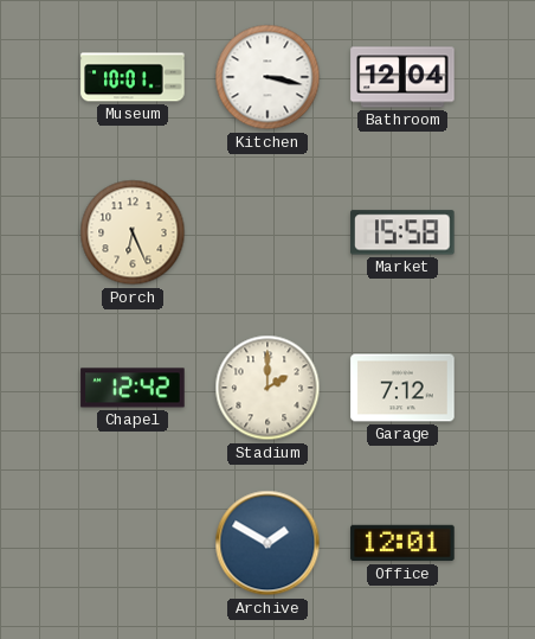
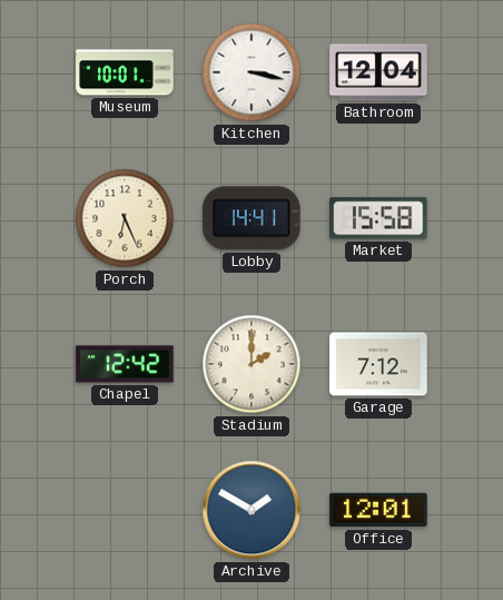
Lobby: none -> 14:41
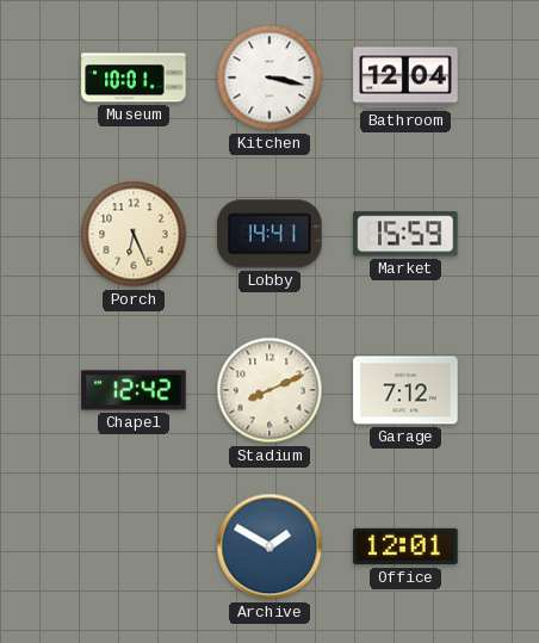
Market: 15:58 -> 15:59
Stadium: 2:00 -> 8:11
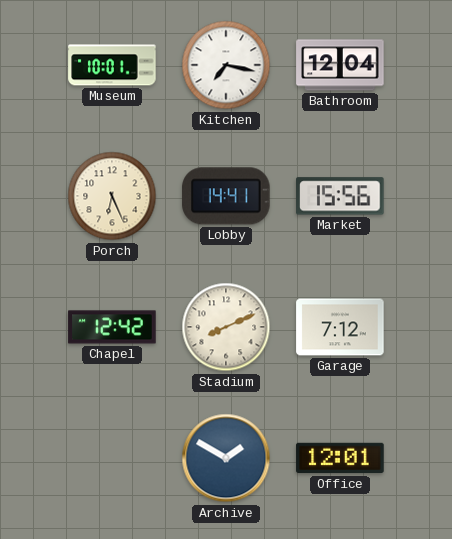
Kitchen: 3:17 -> 7:17
Market: 15:59 -> 15:56
